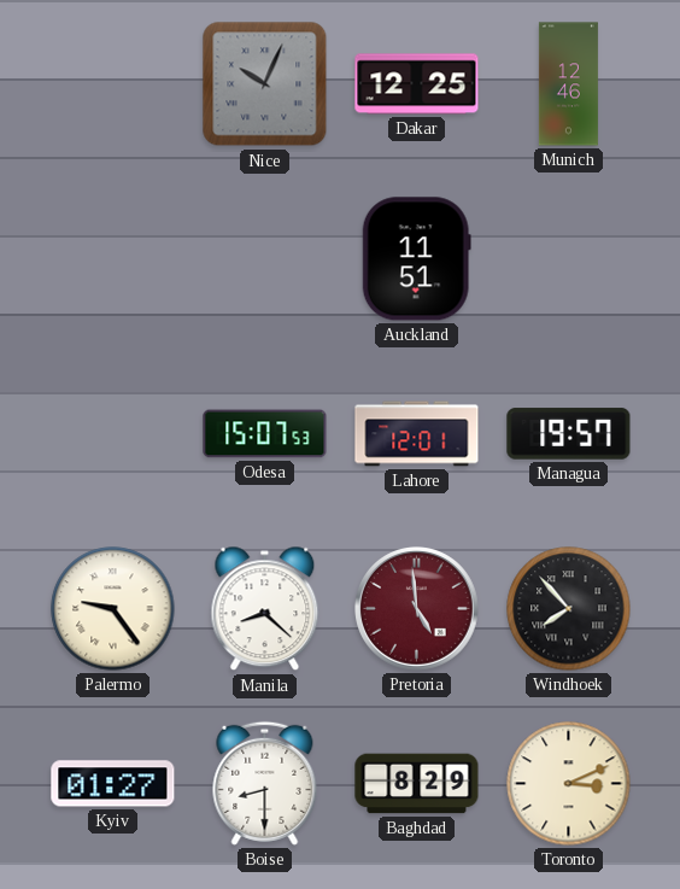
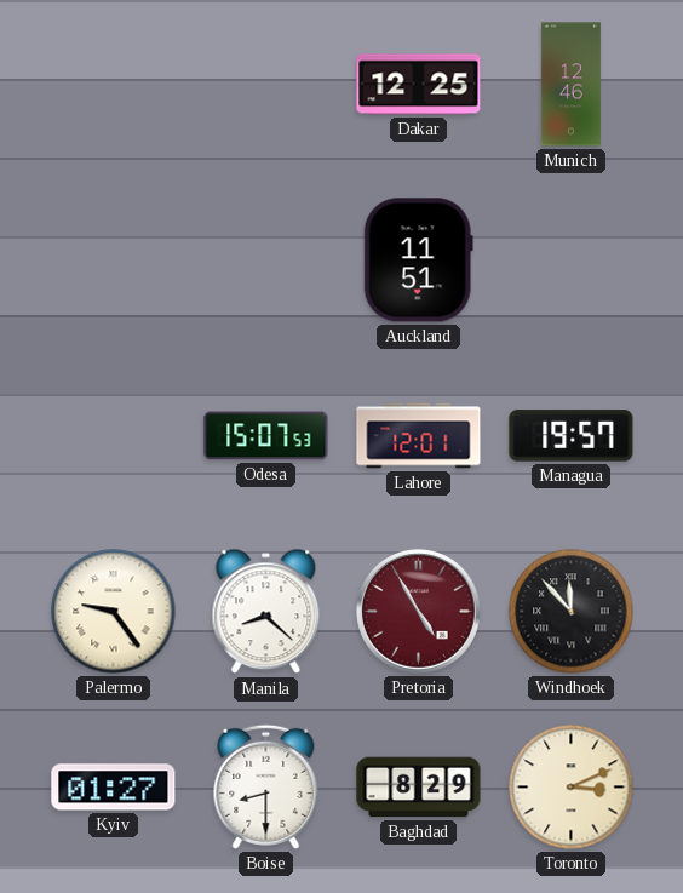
Nice: 10:04 -> none
Pretoria: 4:59 -> 4:55
Windhoek: 7:53 -> 11:53
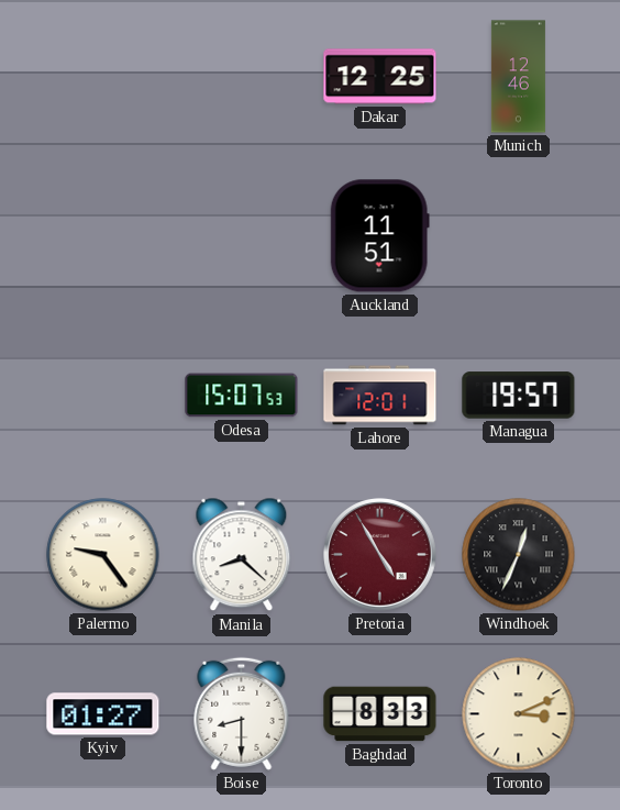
Windhoek: 11:53 -> 12:34
Baghdad: 8:29 -> 8:33
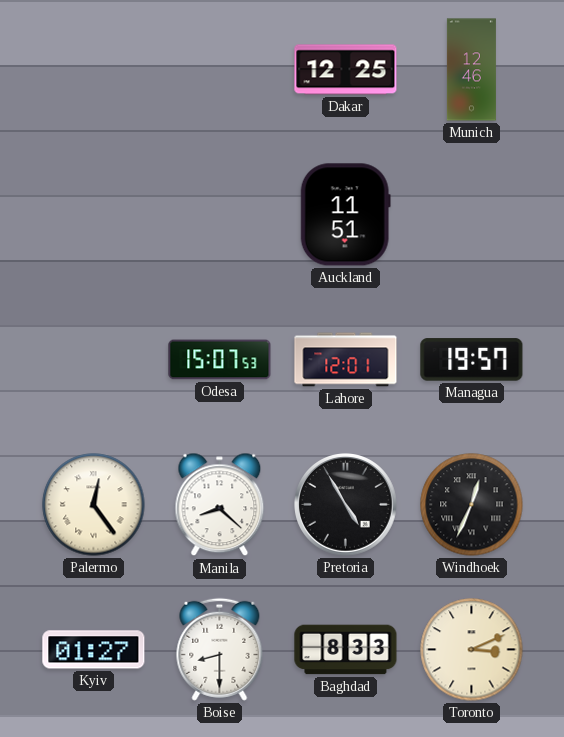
Palermo: 9:24 -> 12:24
Pretoria dial: burgundy -> black
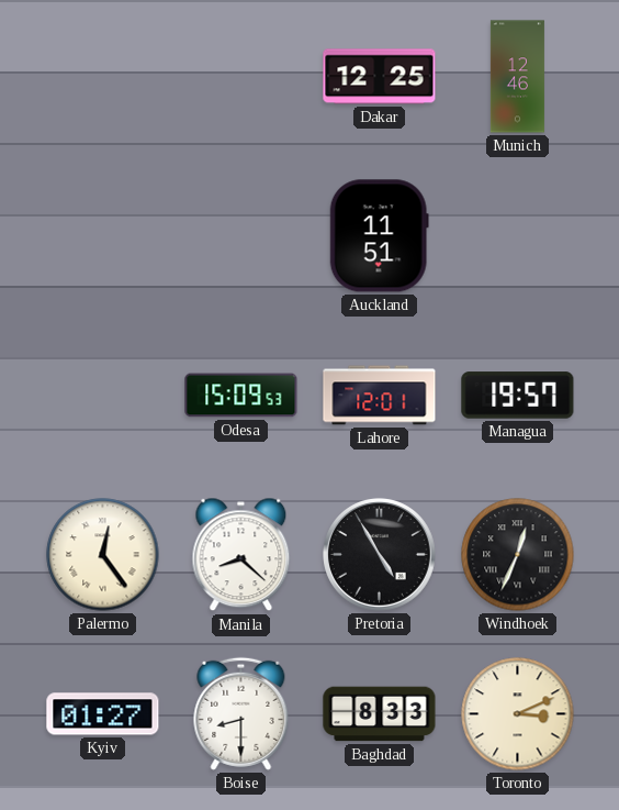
Odesa: 15:07 -> 15:09
